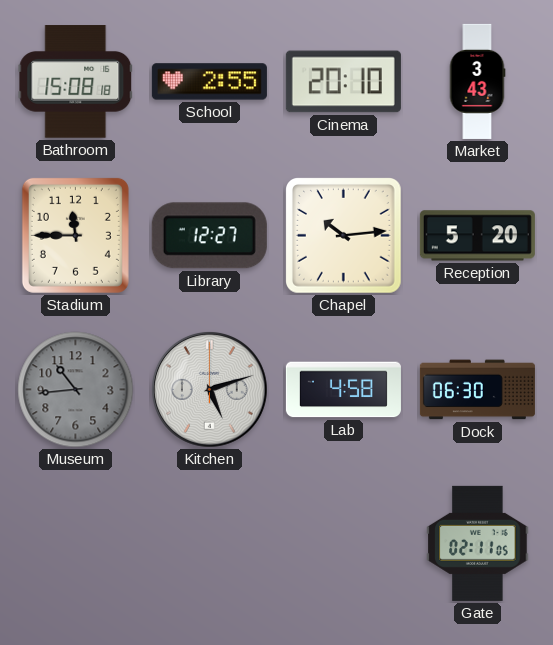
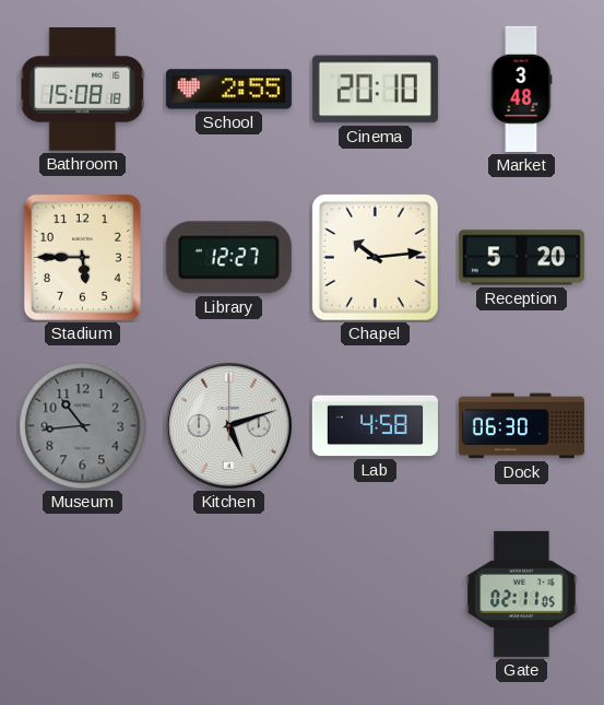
Market: 3:43 -> 3:48
Stadium: 11:45 -> 5:45
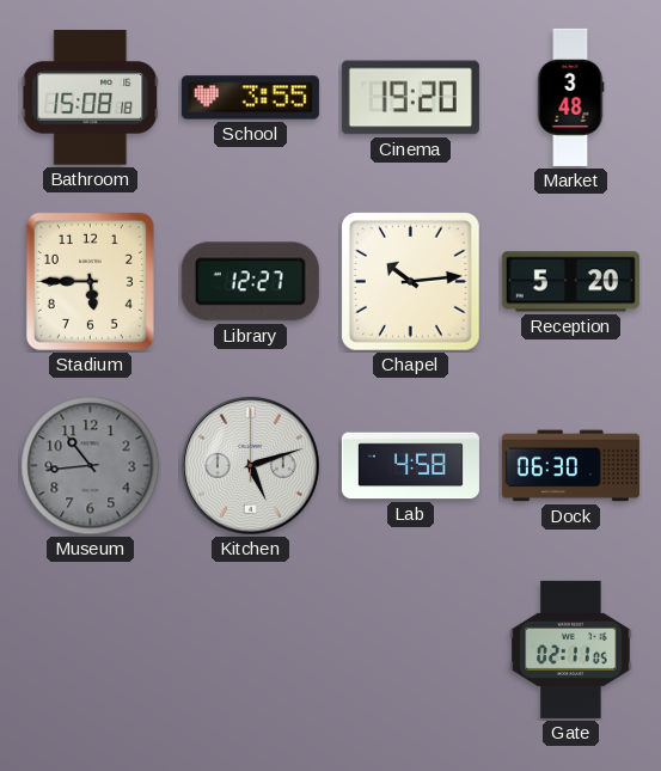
School: 2:55 -> 3:55
Cinema: 20:10 -> 19:20
